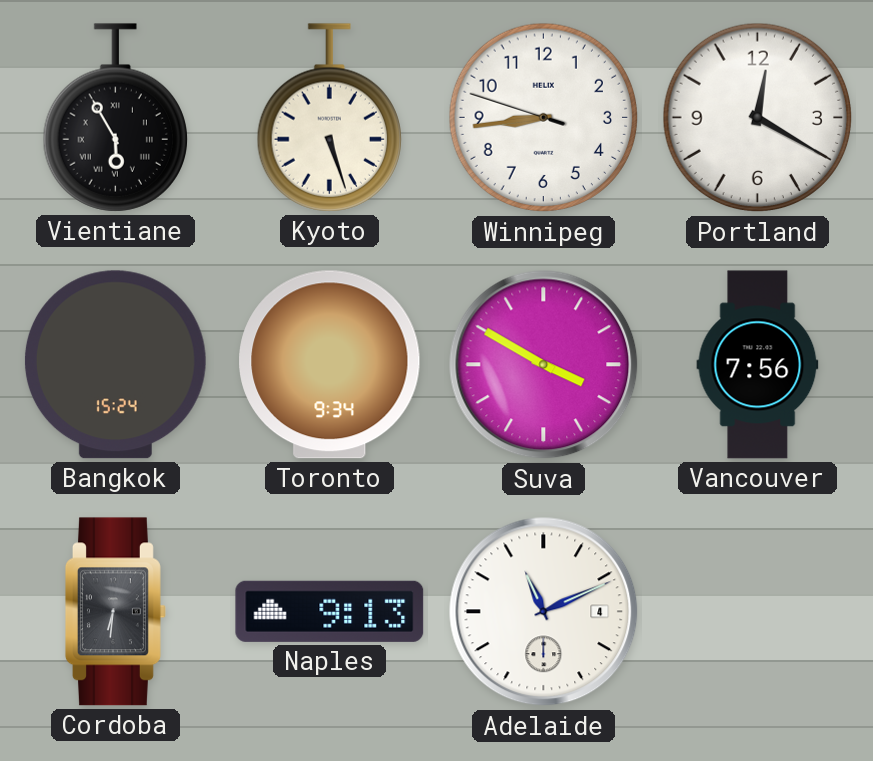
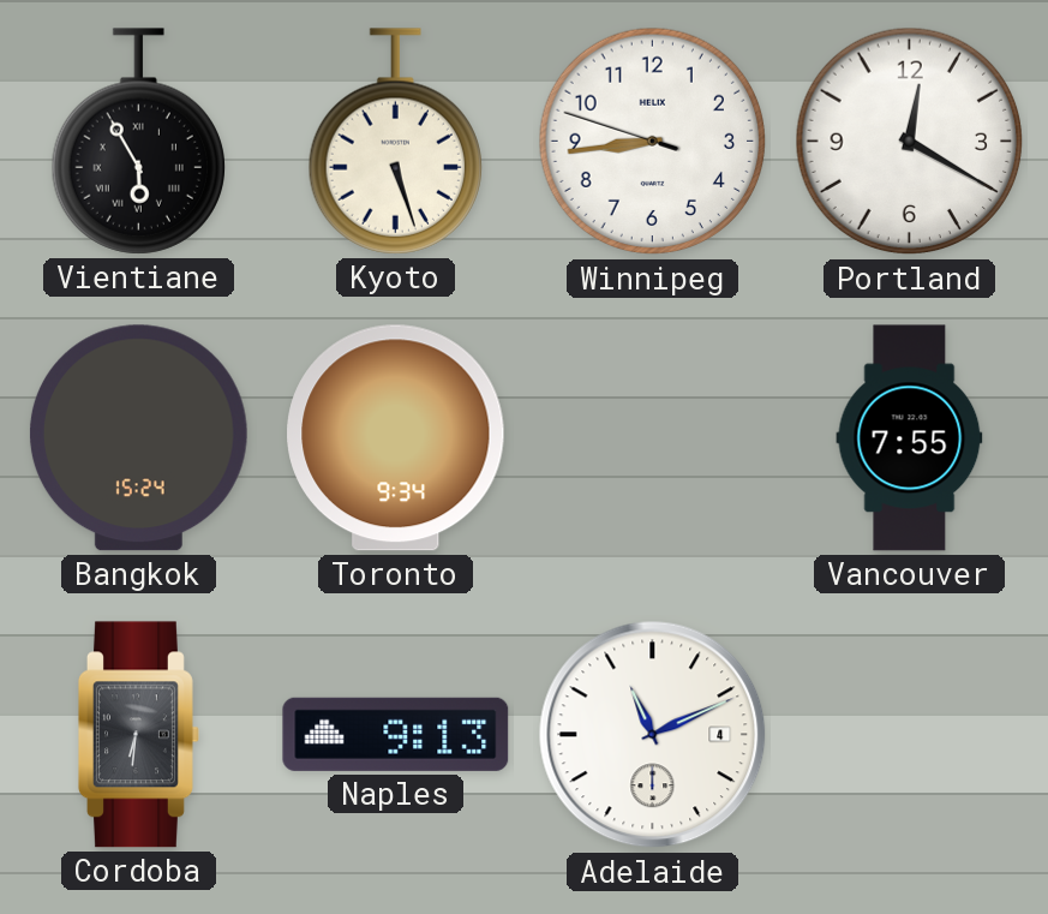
Suva: 3:50 -> none
Vancouver: 7:56 -> 7:55
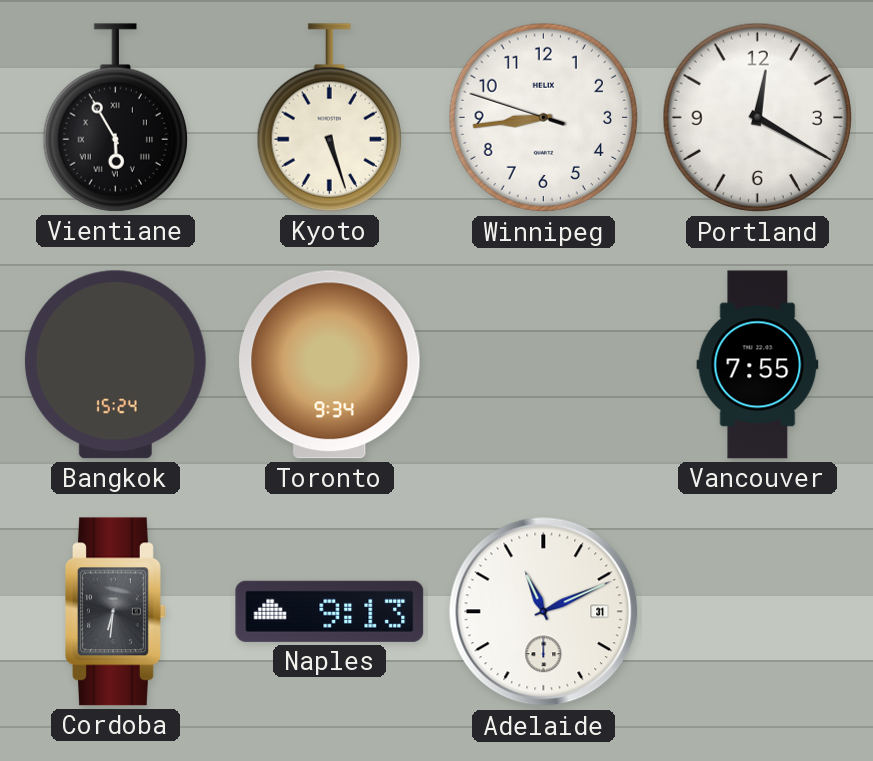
Adelaide date: 4 -> 31
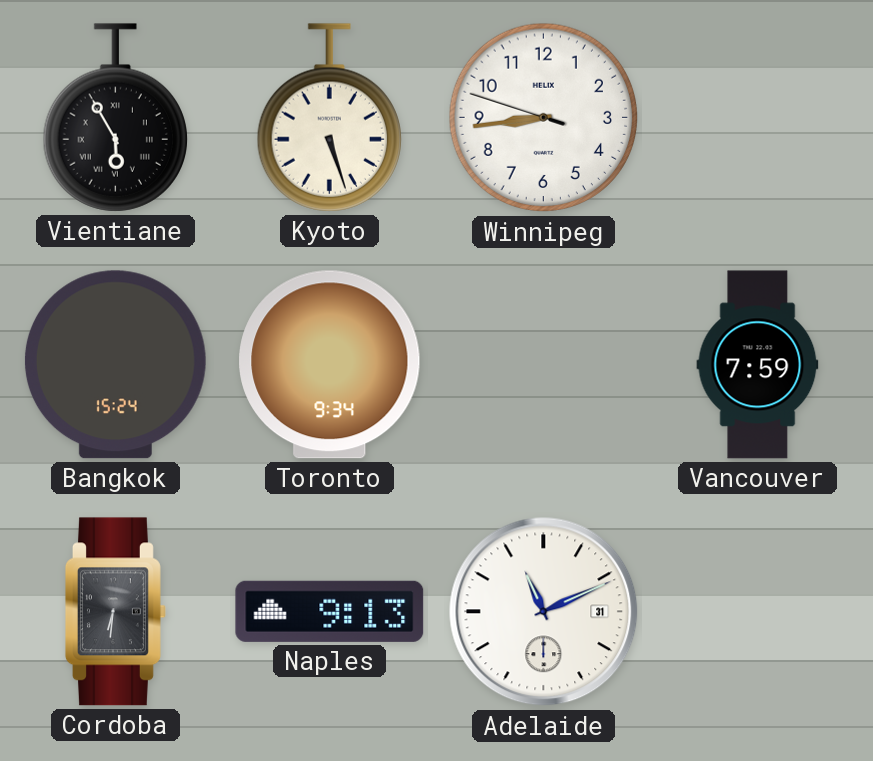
Portland: 12:20 -> none
Vancouver: 7:55 -> 7:59
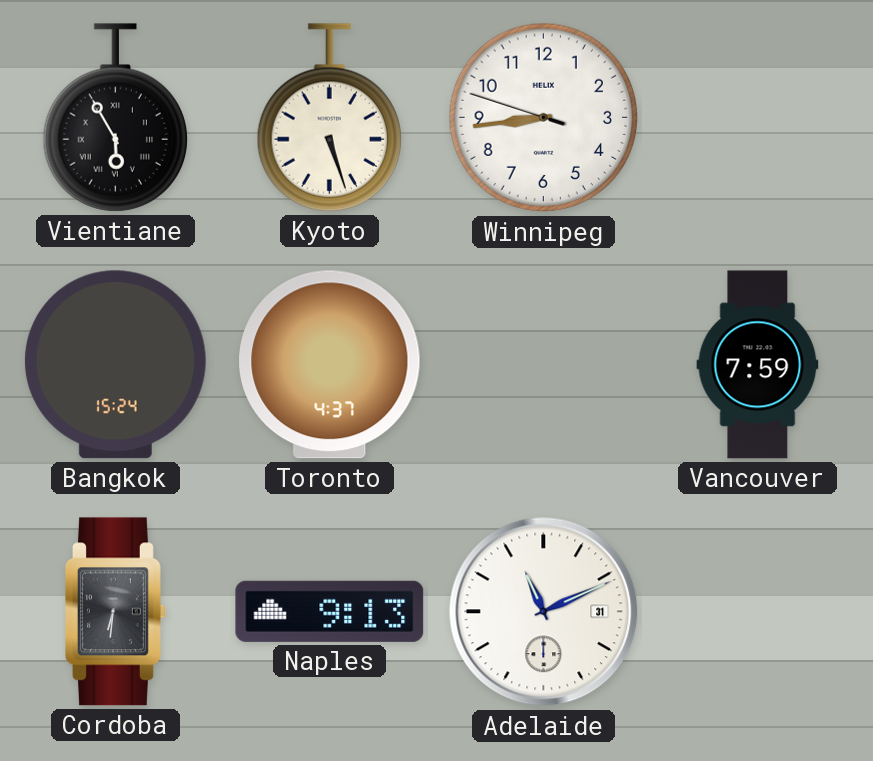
Toronto: 9:34 -> 4:37
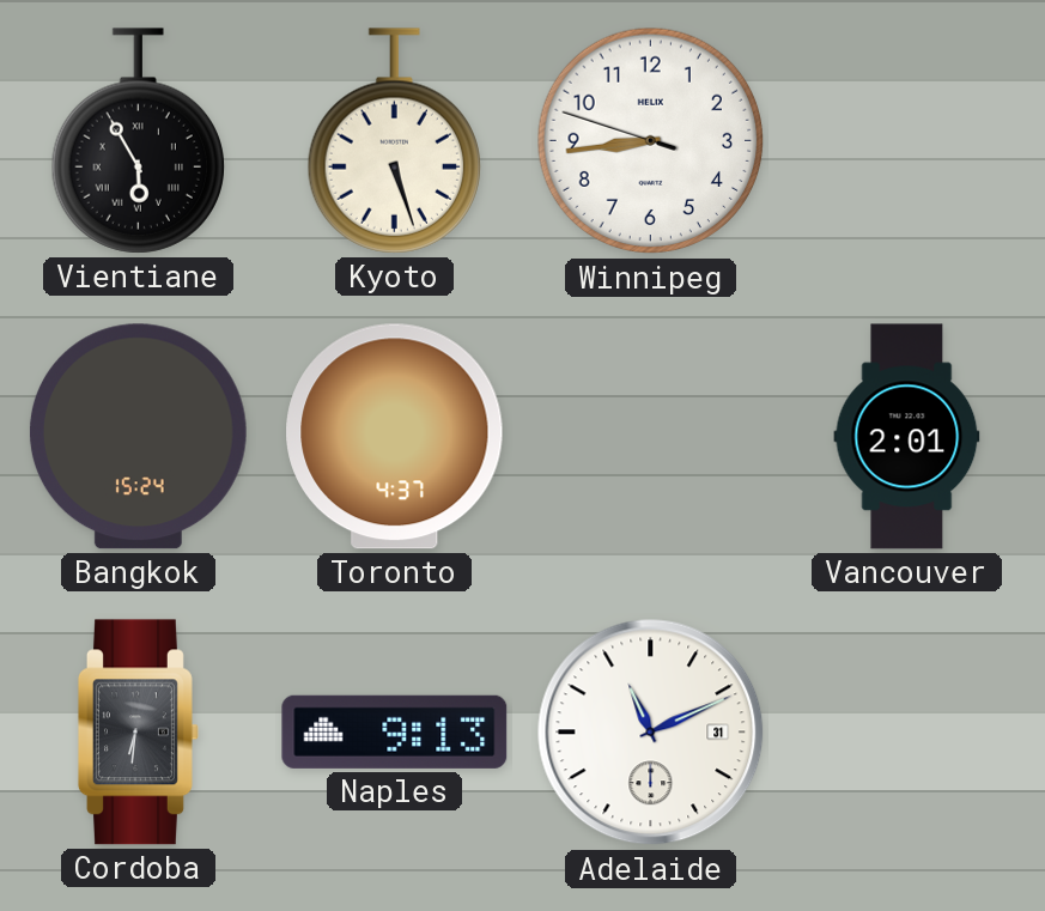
Vancouver: 7:59 -> 2:01
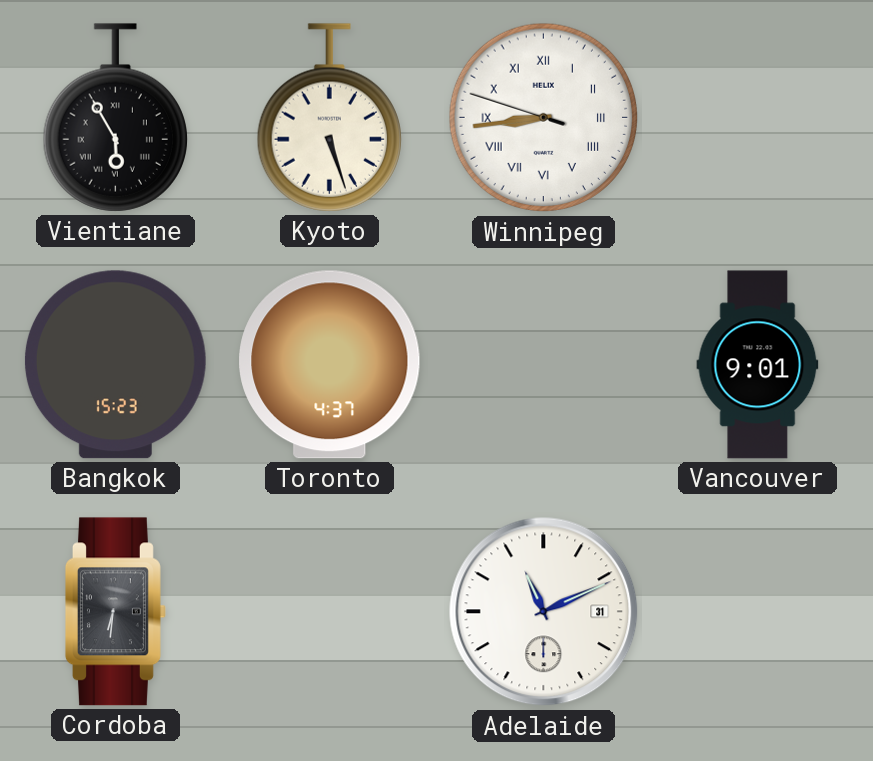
Winnipeg numerals: Arabic -> Roman
Bangkok: 15:24 -> 15:23
Vancouver: 2:01 -> 9:01
Naples: 9:13 -> none
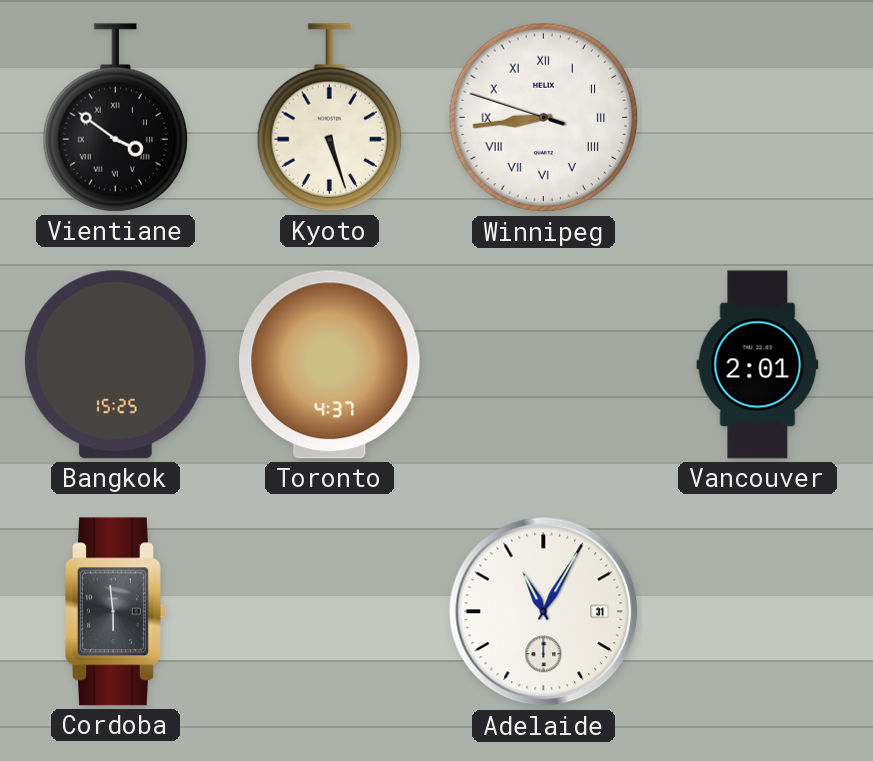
Vientiane: 5:55 -> 3:51
Bangkok: 15:23 -> 15:25
Vancouver: 9:01 -> 2:01
Cordoba: 6:31 -> 5:59
Adelaide: 11:11 -> 11:05
